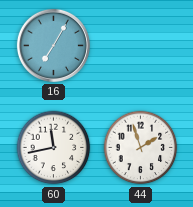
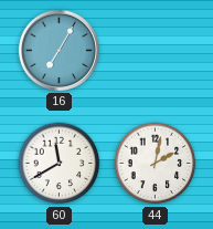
60: 11:43 -> 11:40
44: 1:57 -> 2:02
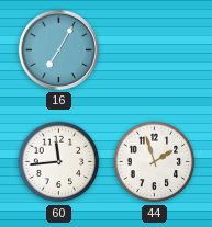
60: 11:40 -> 11:44
44: 2:02 -> 1:57
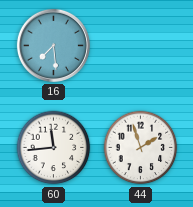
16: 7:05 -> 7:29
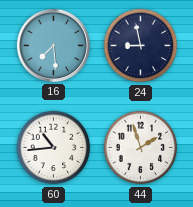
24: none -> 8:58
60: 11:44 -> 10:44
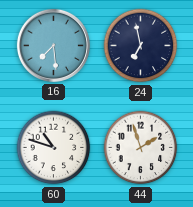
24: 8:58 -> 6:58
60: 10:44 -> 10:48
